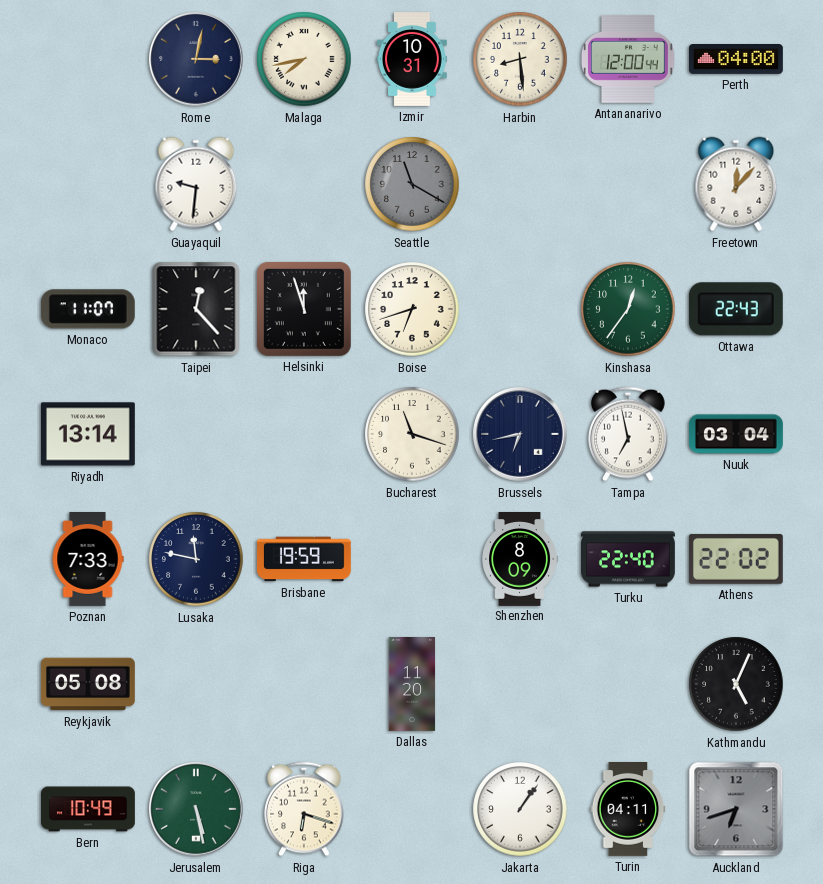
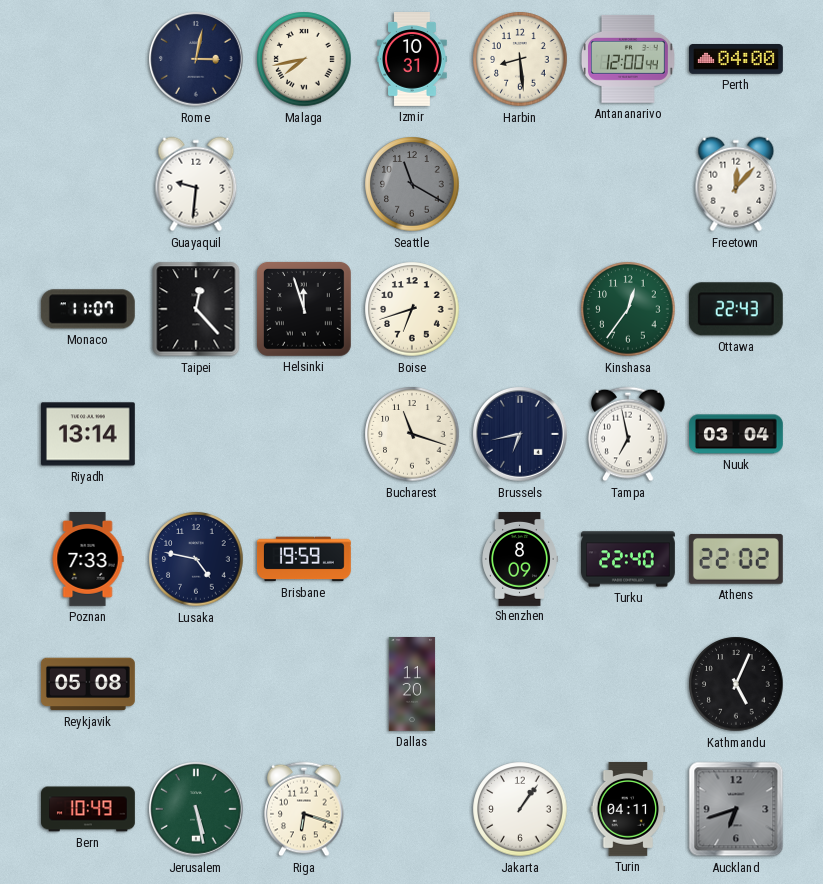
Lusaka: 11:47 -> 4:47
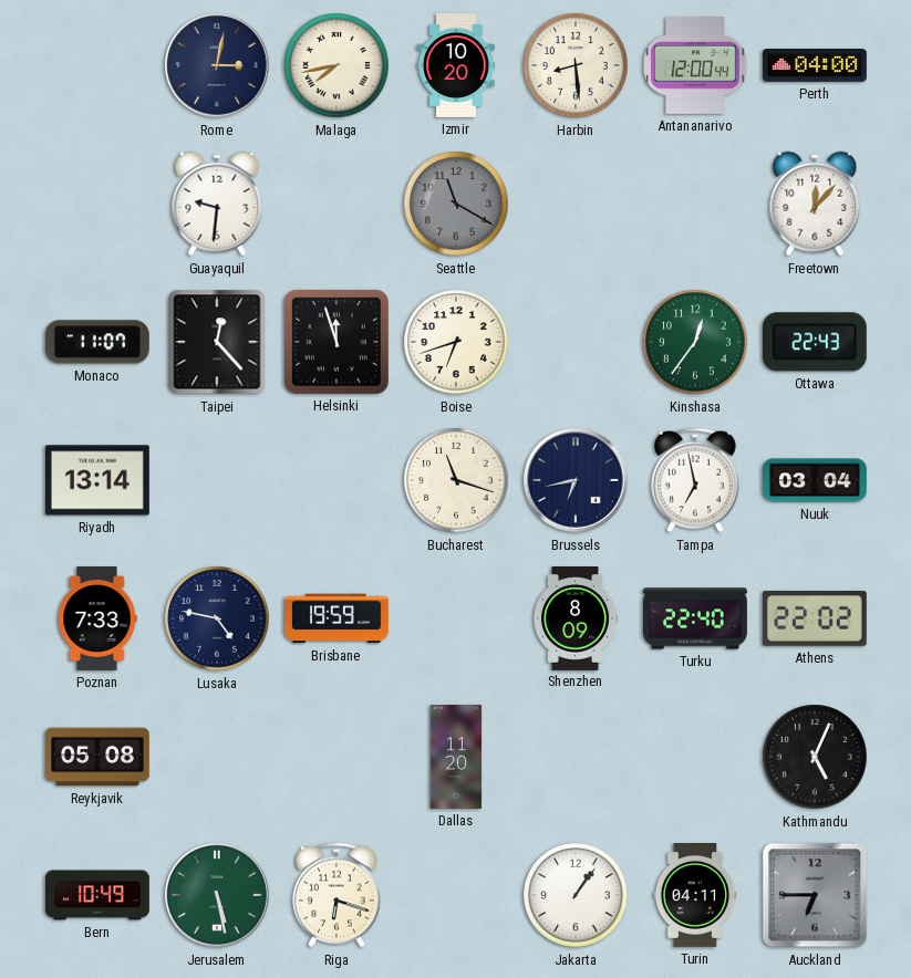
Izmir: 10:31 -> 10:20
Auckland: 6:42 -> 6:45
